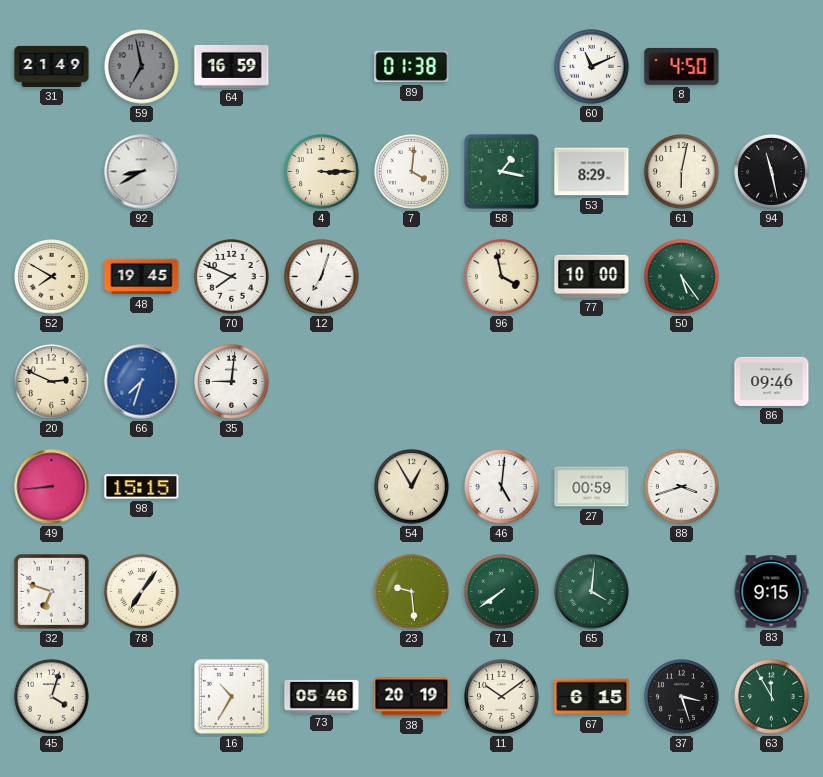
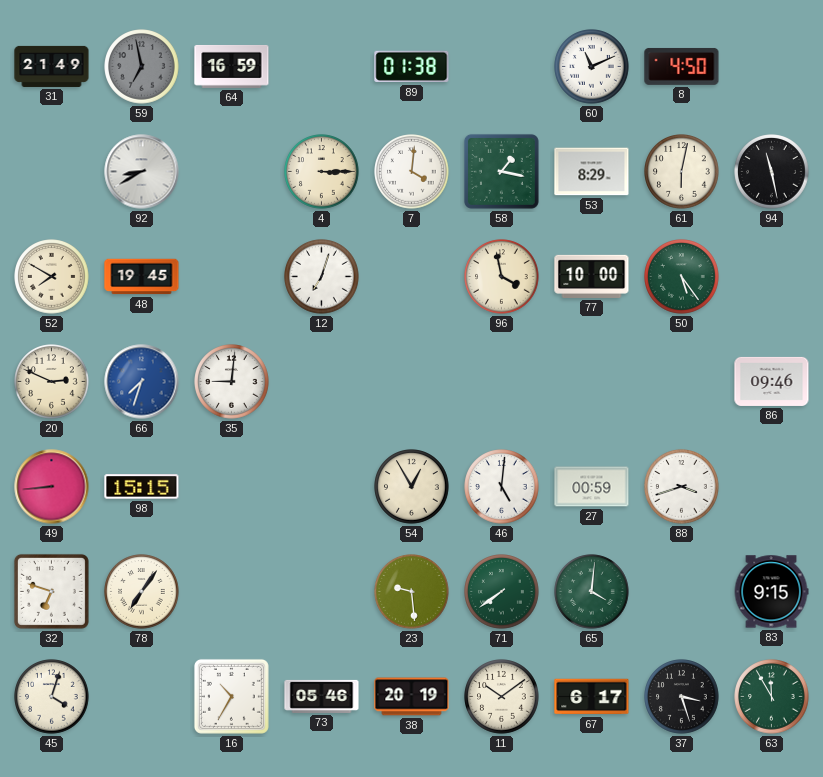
70: 7:49 -> none
67: 6:15 -> 6:17
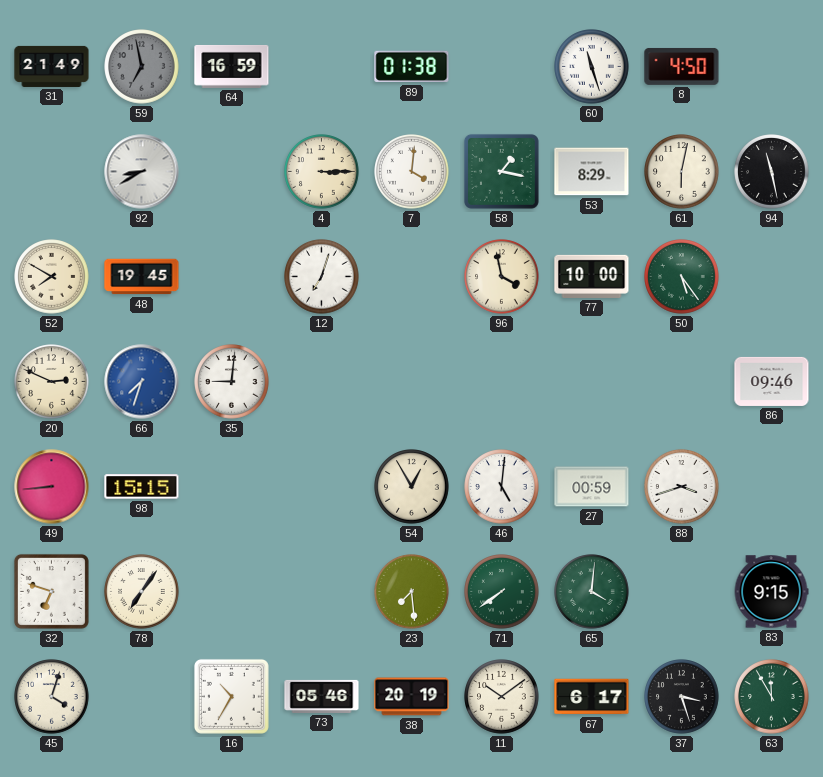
60: 11:11 -> 11:27
23: 9:29 -> 7:29
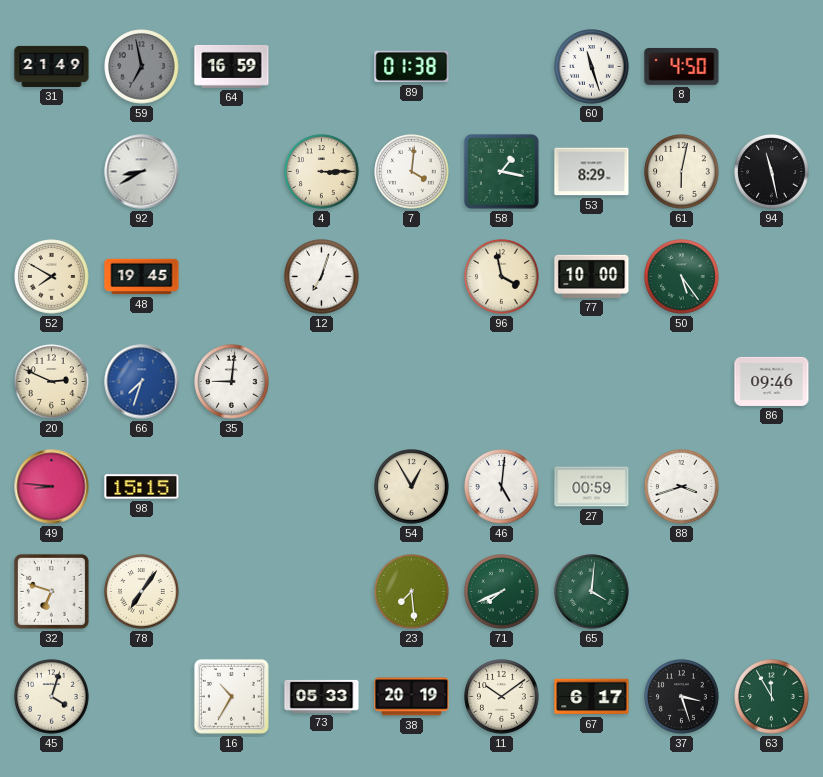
49: 8:44 -> 8:46
71: 7:39 -> 7:41
83: 9:15 -> none
73: 05:46 -> 05:33
